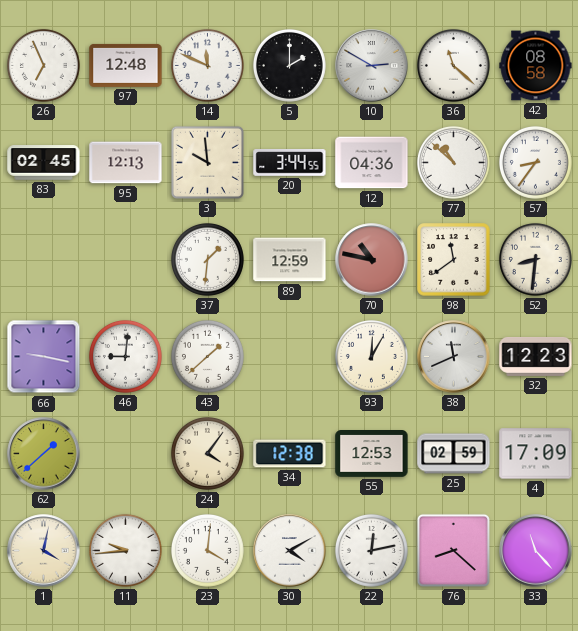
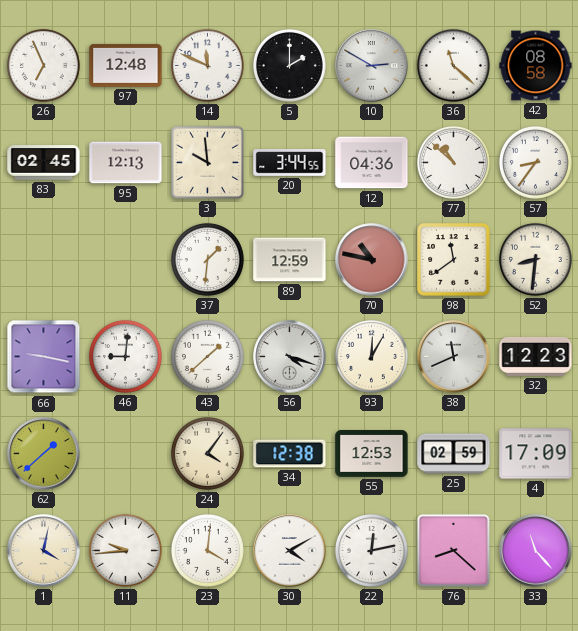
56: none -> 4:18
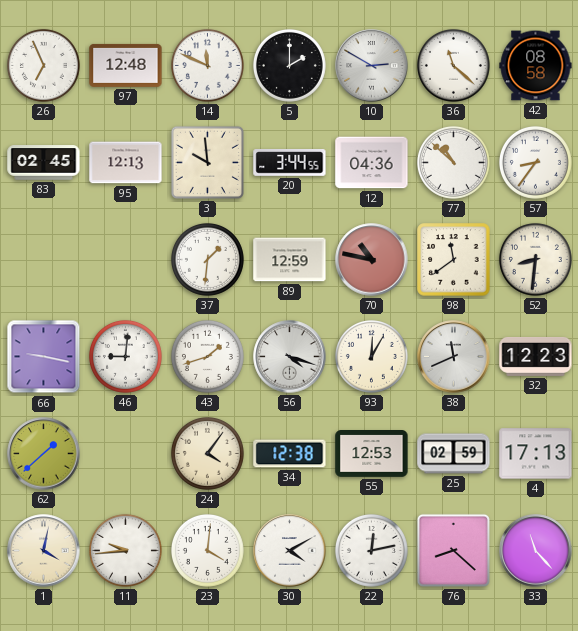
43: 1:38 -> 1:42
4: 17:09 -> 17:13
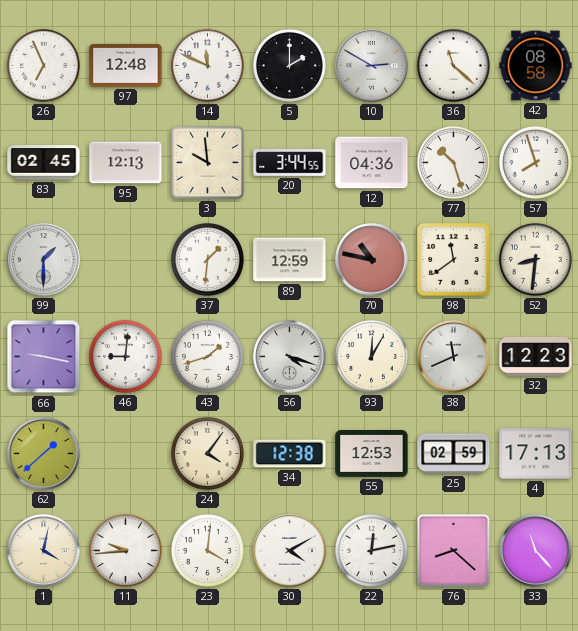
77: 10:52 -> 10:27
57: 8:36 -> 7:57
99: none -> 1:30
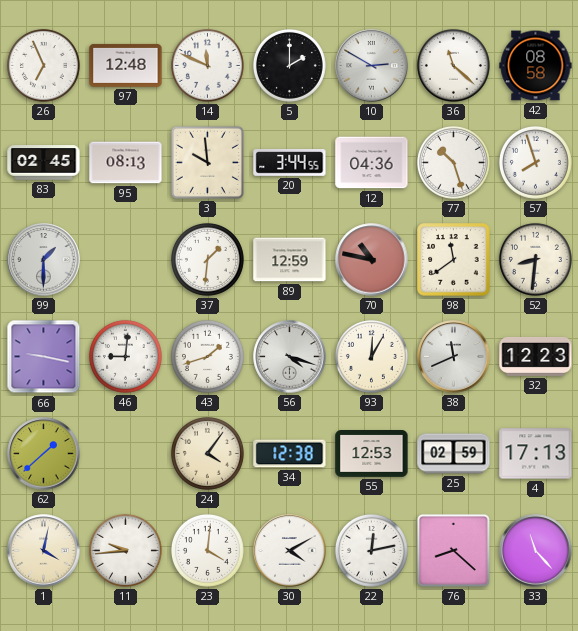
95: 12:13 -> 08:13
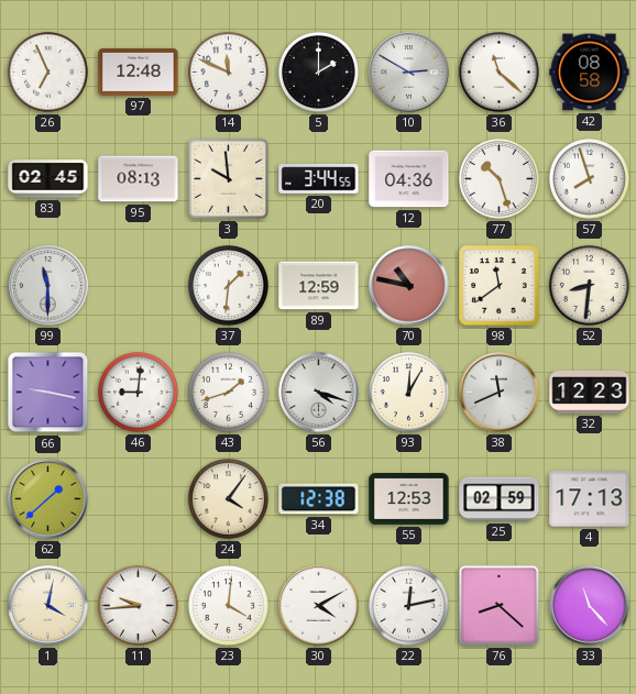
99: 1:30 -> 11:30
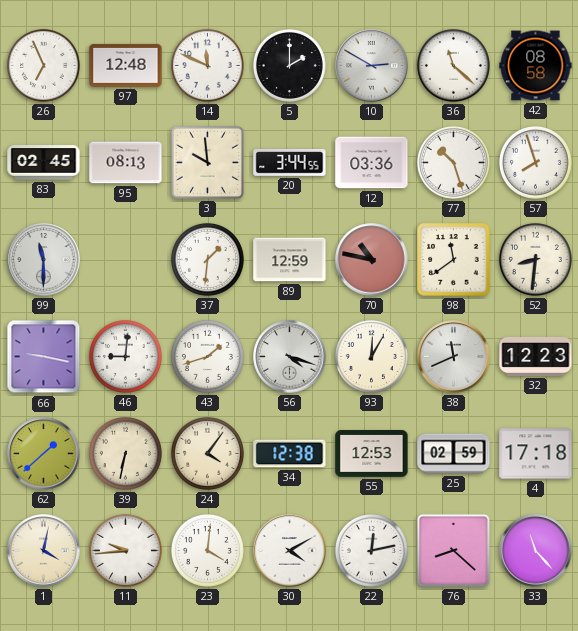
12: 04:36 -> 03:36
39: none -> 6:32
4: 17:13 -> 17:18
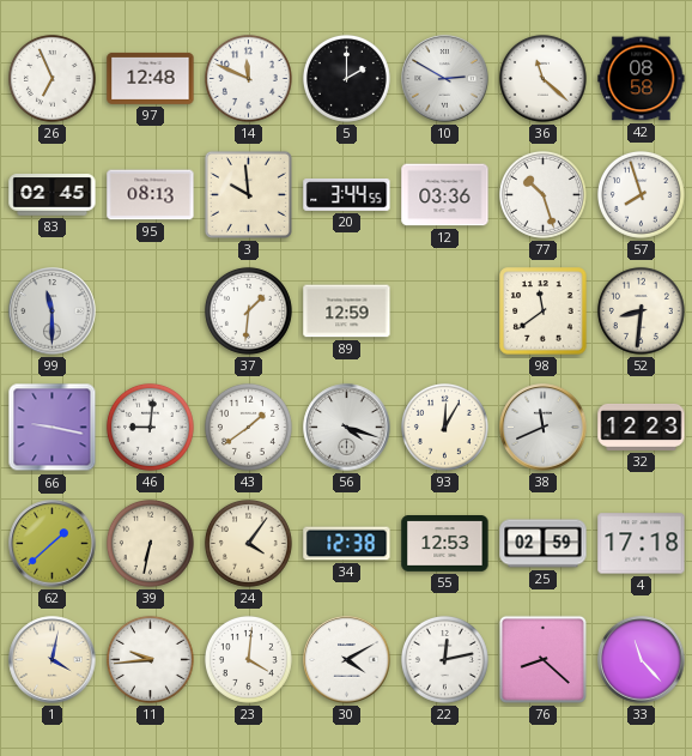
70: 10:47 -> none
43: 1:42 -> 1:39
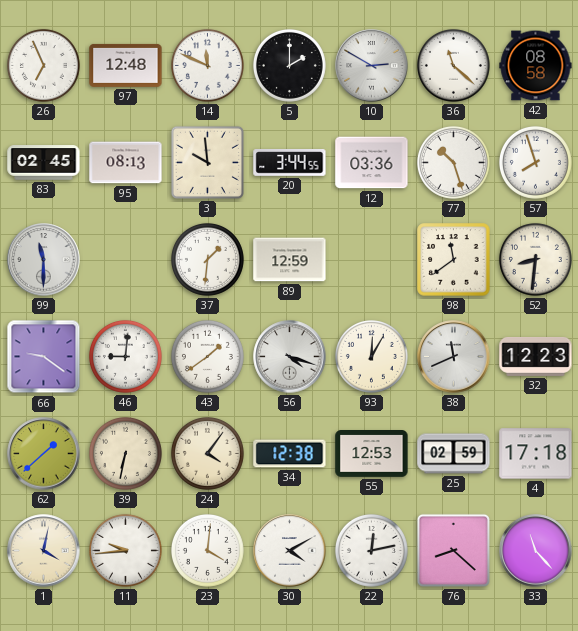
66: 9:17 -> 9:21
